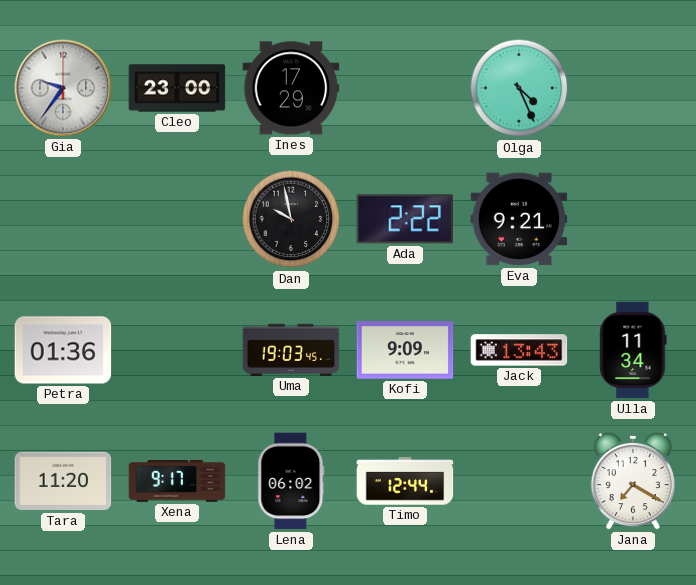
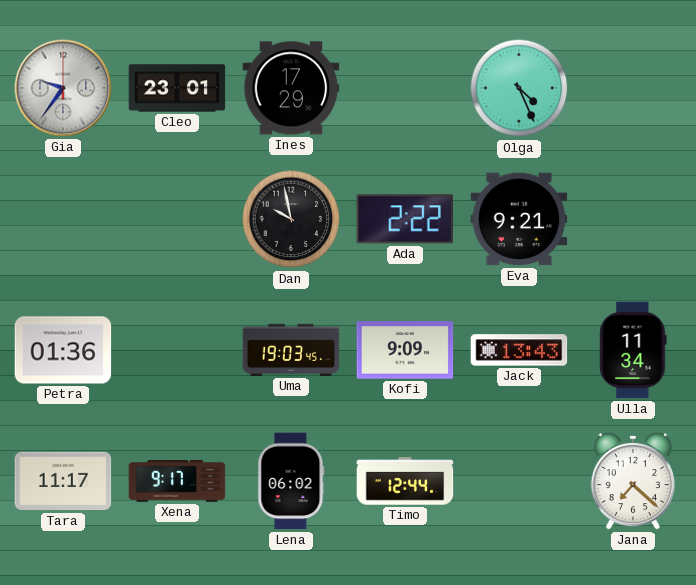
Cleo: 23:00 -> 23:01
Tara: 11:20 -> 11:17
Jana: 7:20 -> 7:22
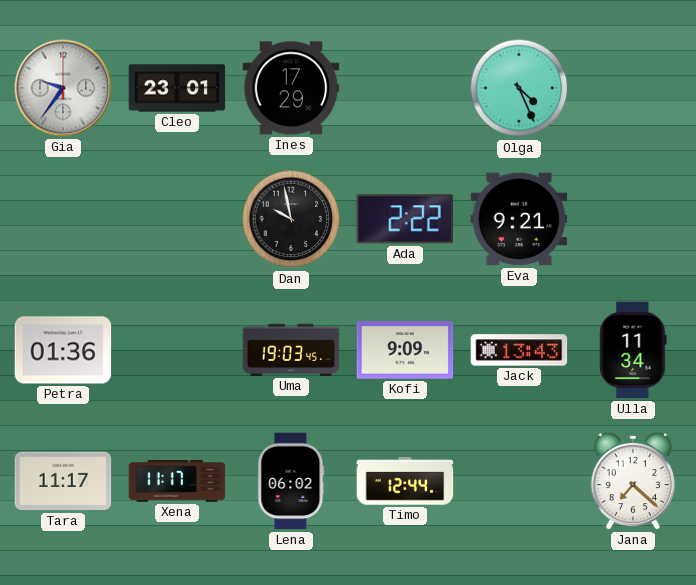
Xena: 9:17 -> 11:17
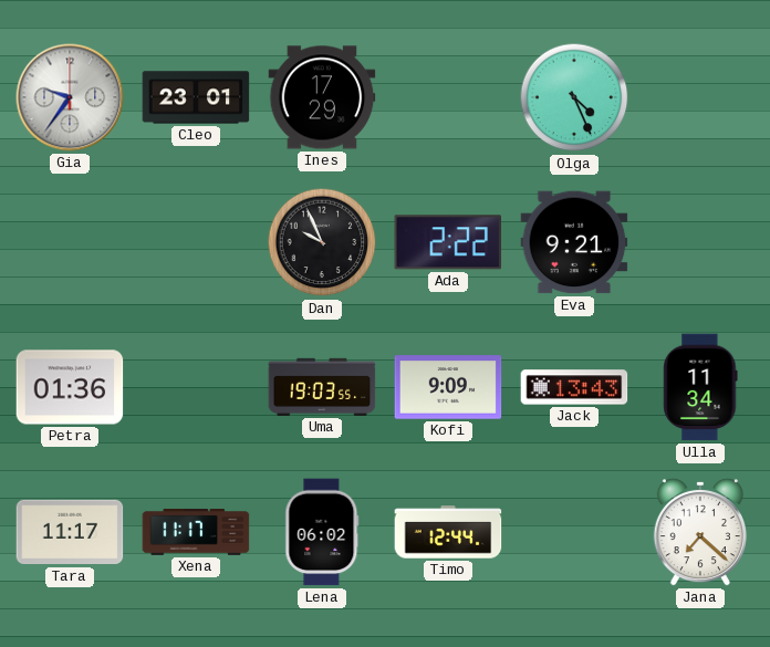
Dan: 9:58 -> 9:56
Uma: 19:03:45 -> 19:03:55
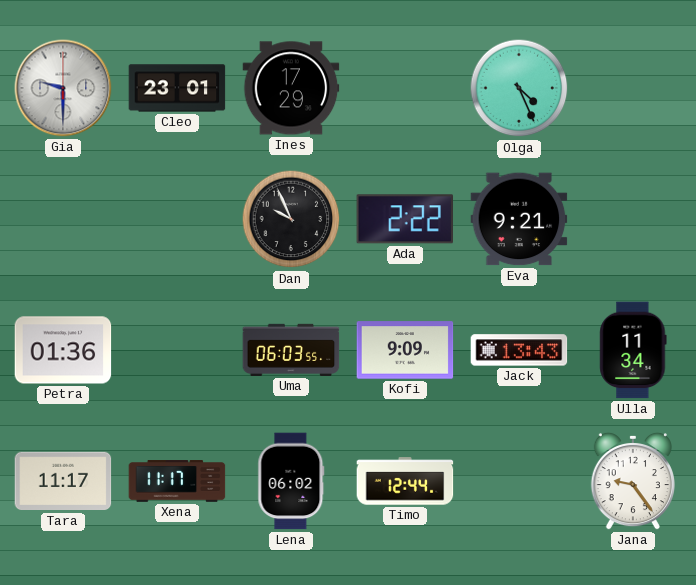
Gia: 9:36 -> 9:30
Uma: 19:03 -> 06:03
Jana: 7:22 -> 9:24
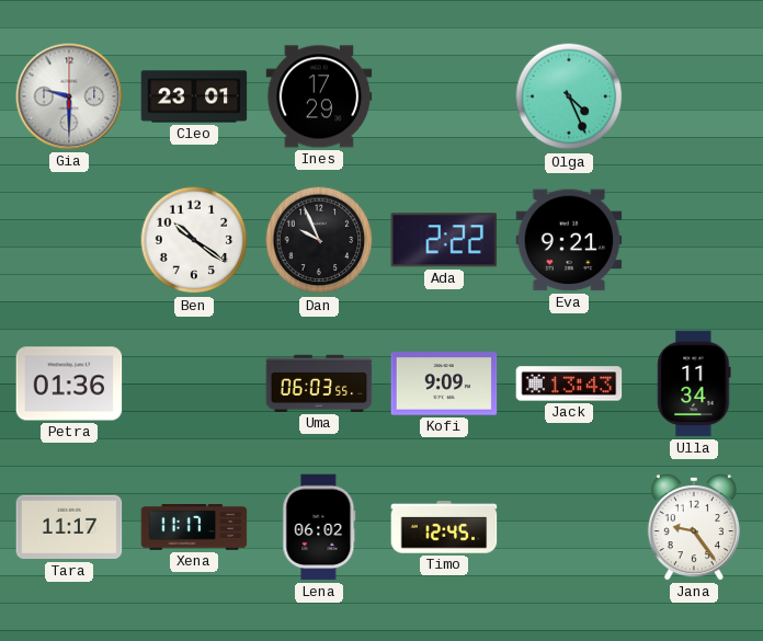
Ben: none -> 10:21
Timo: 12:44 -> 12:45
